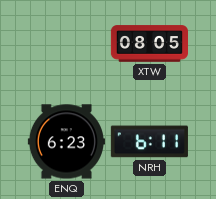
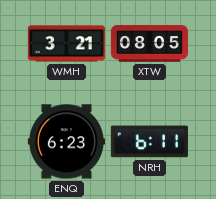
WMH: none -> 3:21
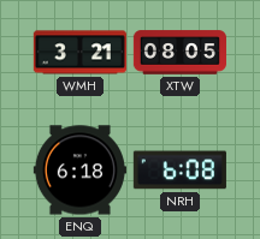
ENQ: 6:23 -> 6:18
NRH: 6:11 -> 6:08
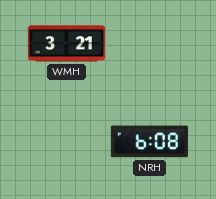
XTW: 08:05 -> none
ENQ: 6:18 -> none
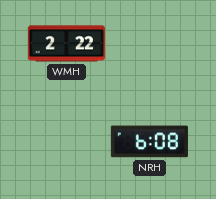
WMH: 3:21 -> 2:22
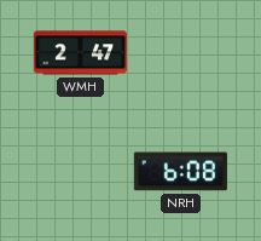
WMH: 2:22 -> 2:47
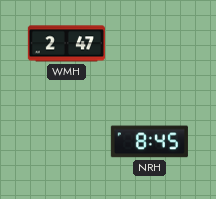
NRH: 6:08 -> 8:45
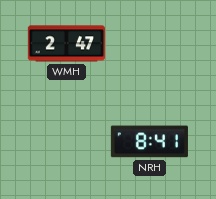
NRH: 8:45 -> 8:41
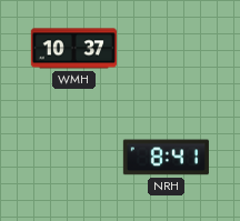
WMH: 2:47 -> 10:37
